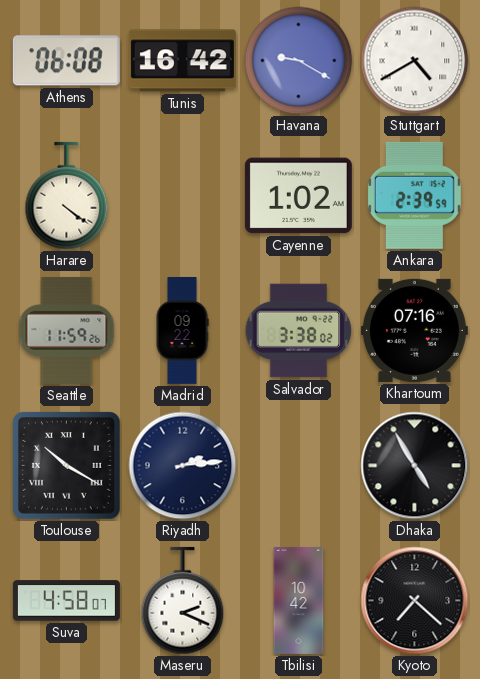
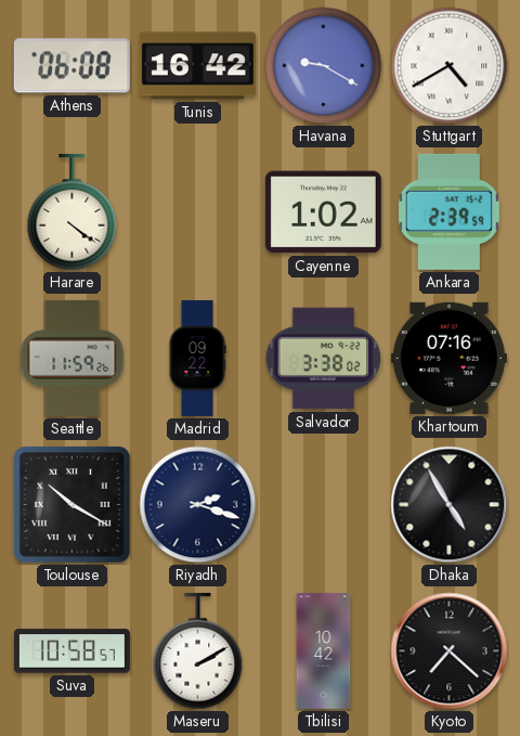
Riyadh: 2:14 -> 2:18
Suva: 4:58 -> 10:58
Maseru: 2:19 -> 2:10
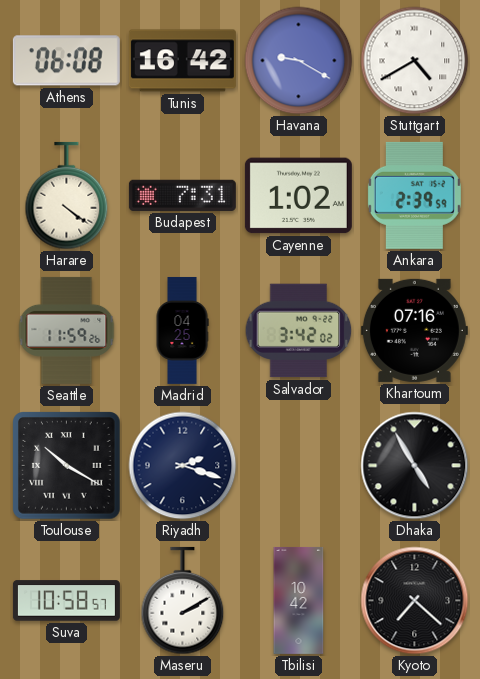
Budapest: none -> 7:31
Madrid: 09:22 -> 04:25
Salvador: 3:38 -> 3:42
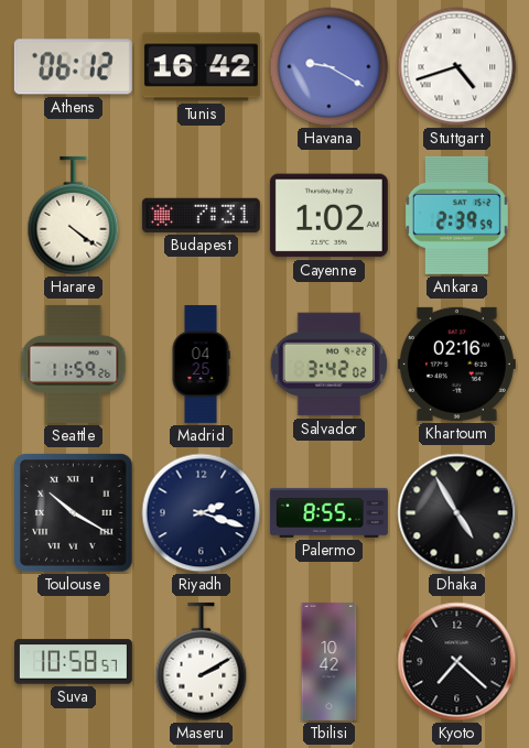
Athens: 06:08 -> 06:12
Stuttgart: 4:40 -> 4:42
Khartoum: 07:16 -> 02:16
Palermo: none -> 8:55
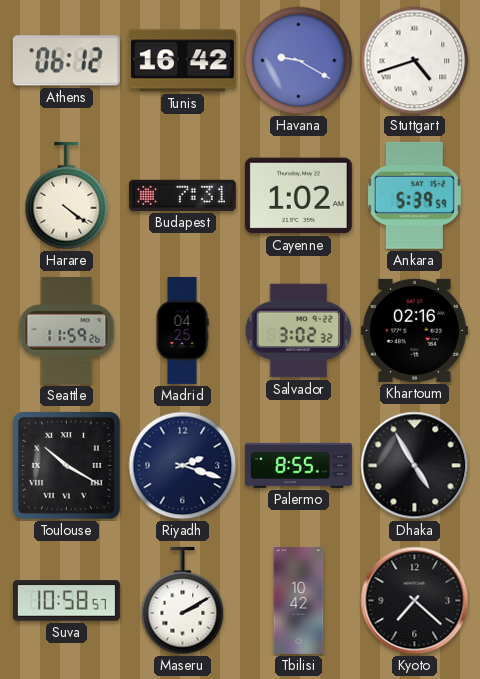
Ankara: 2:39 -> 5:39
Salvador: 3:42 -> 3:02
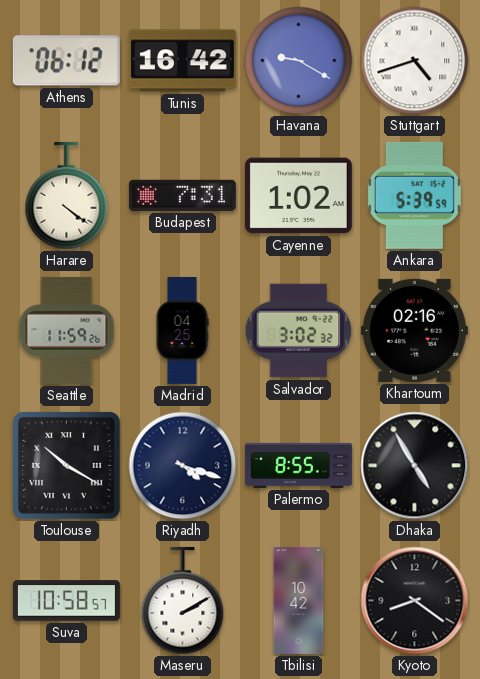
Riyadh: 2:18 -> 4:18
Kyoto: 7:22 -> 8:21
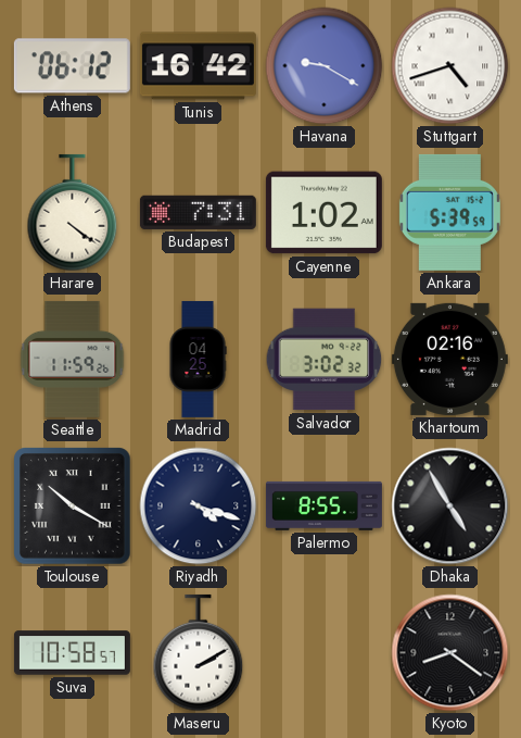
Tbilisi: 10:42 -> none
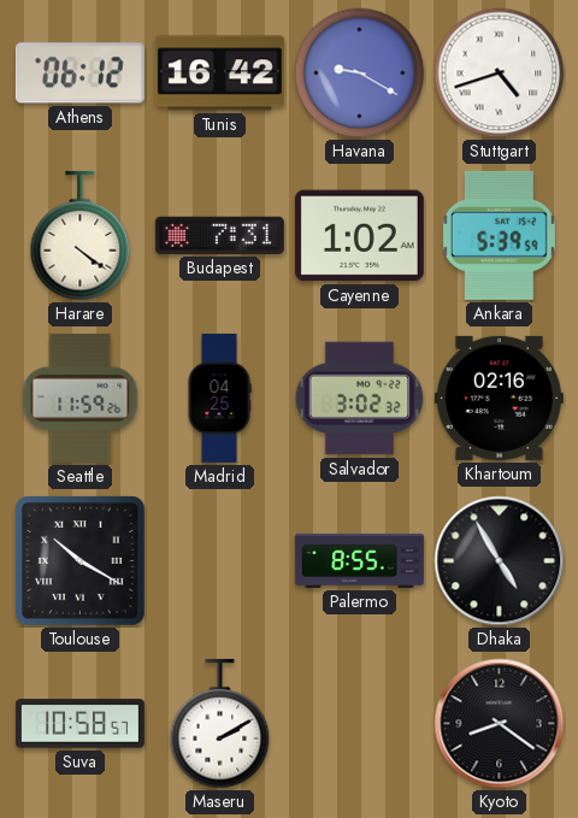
Riyadh: 4:18 -> none
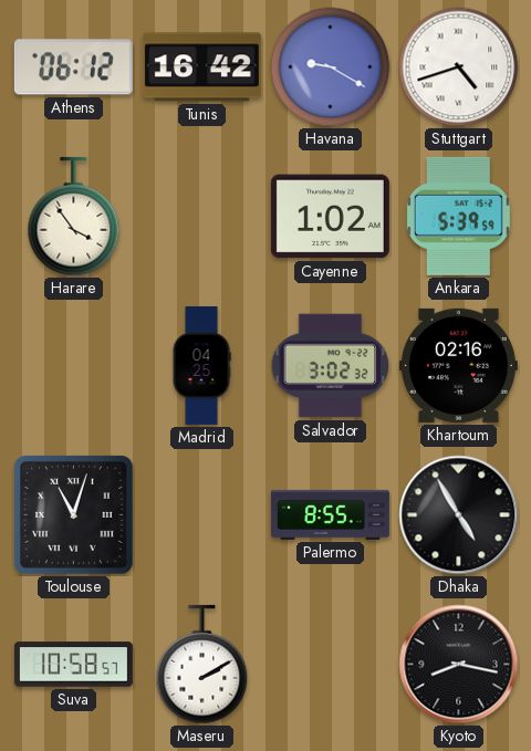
Harare: 4:21 -> 3:54
Budapest: 7:31 -> none
Seattle: 11:59 -> none
Toulouse: 10:20 -> 11:03
Kyoto: 8:21 -> 8:17
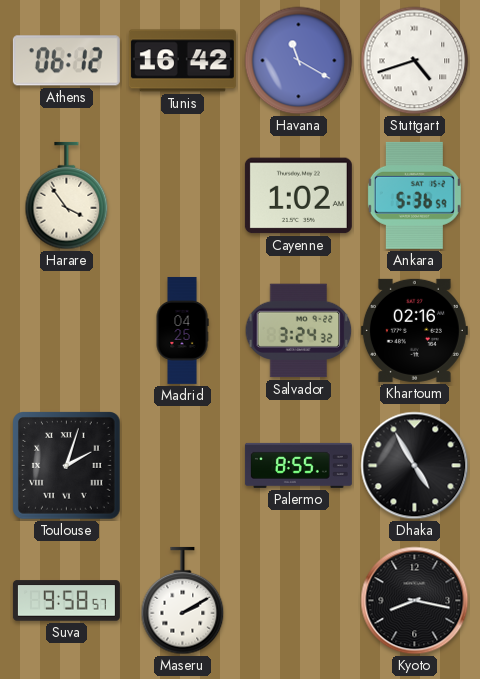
Havana: 9:20 -> 11:20
Ankara: 5:39 -> 5:36
Salvador: 3:02 -> 3:24
Toulouse: 11:03 -> 2:03
Suva: 10:58 -> 9:58
